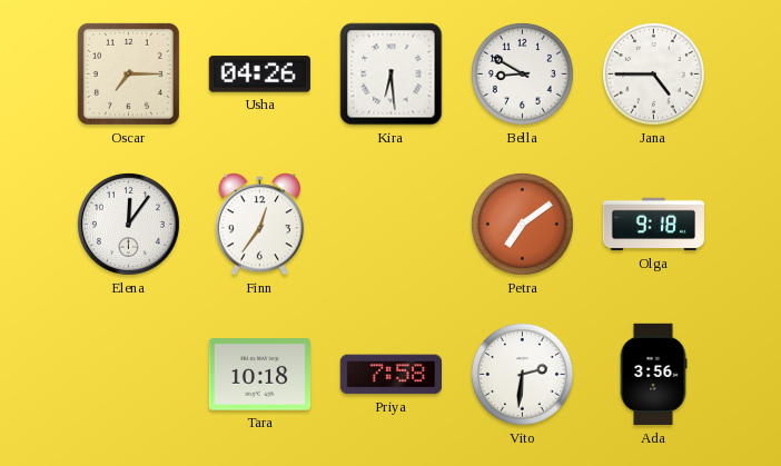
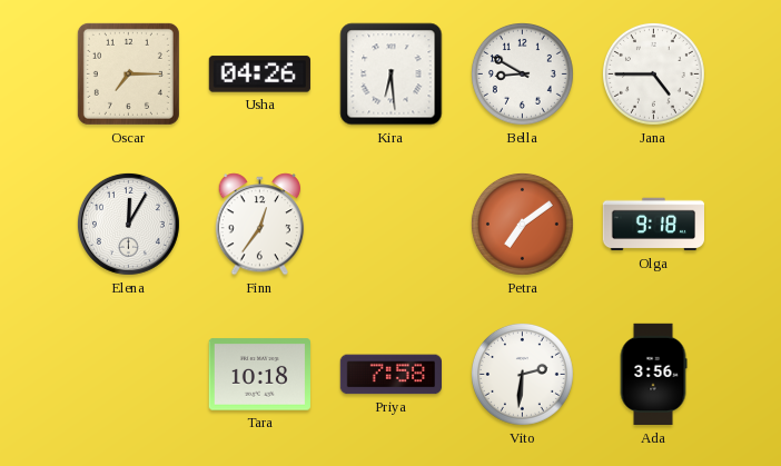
Elena: 12:06 -> 12:05
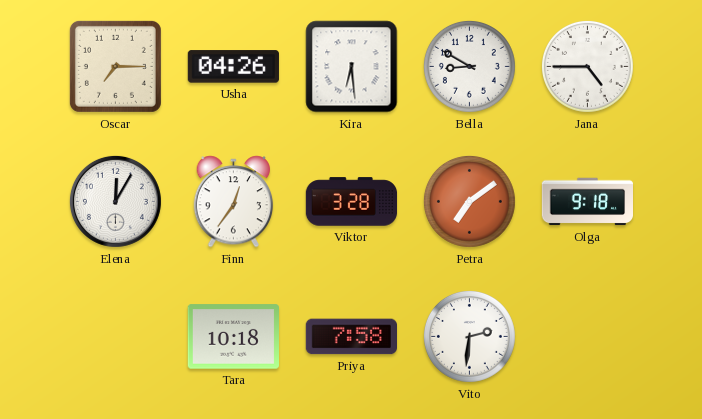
Viktor: none -> 3:28
Ada: 3:56 -> none
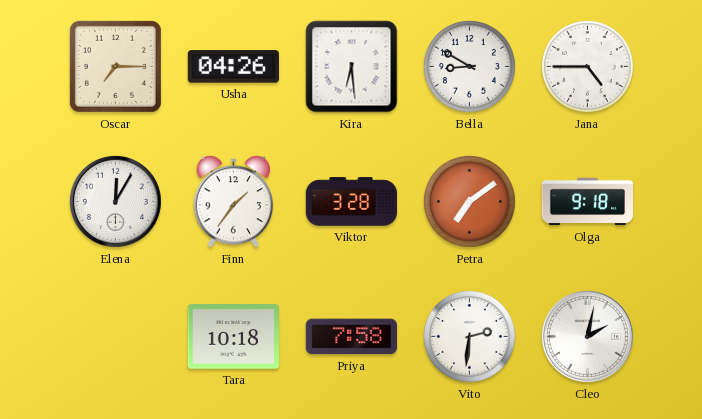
Finn: 12:36 -> 1:36
Cleo: none -> 2:02
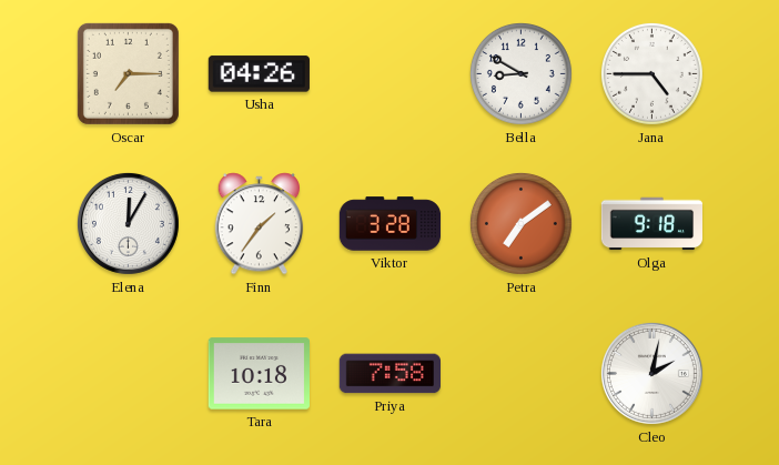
Kira: 6:29 -> none
Vito: 2:31 -> none
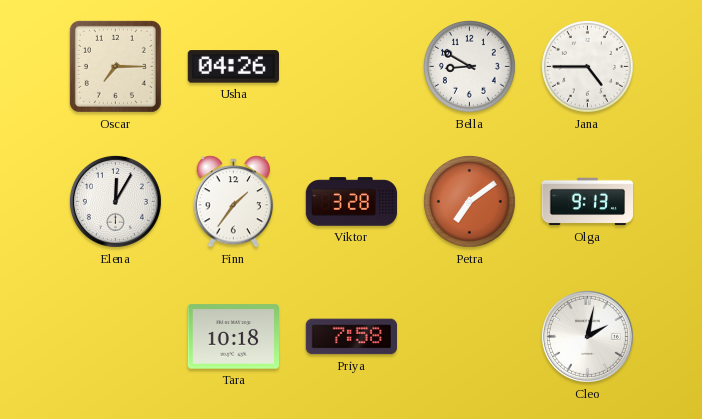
Olga: 9:18 -> 9:13
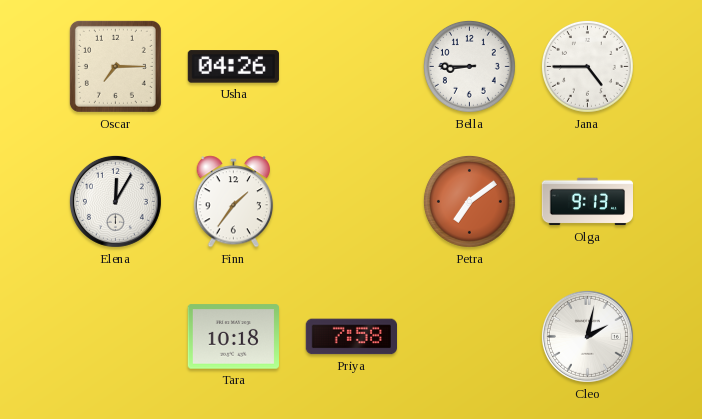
Bella: 8:50 -> 8:45
Viktor: 3:28 -> none
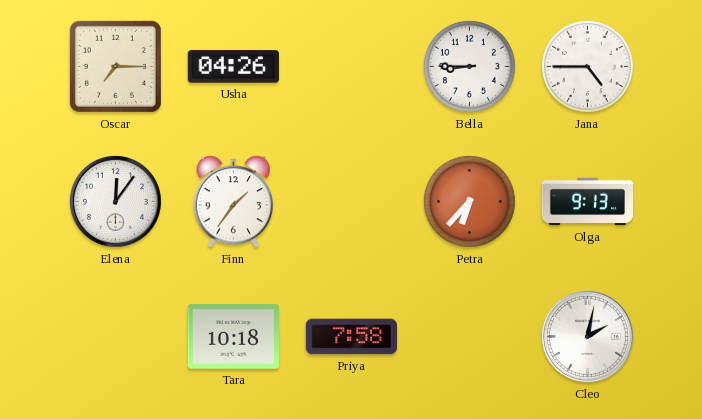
Elena: 12:05 -> 12:06
Petra: 7:09 -> 6:37
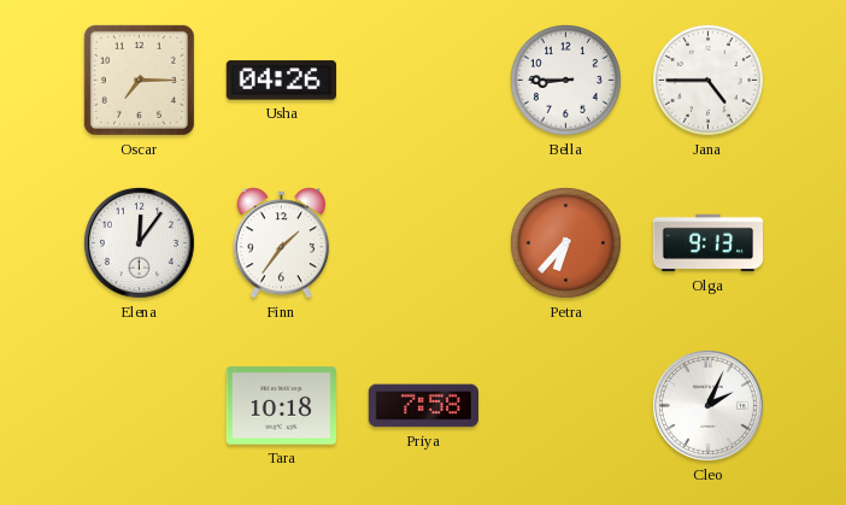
Cleo: 2:02 -> 2:04
